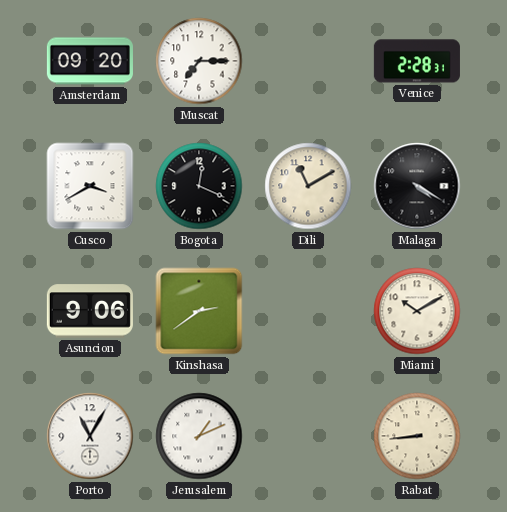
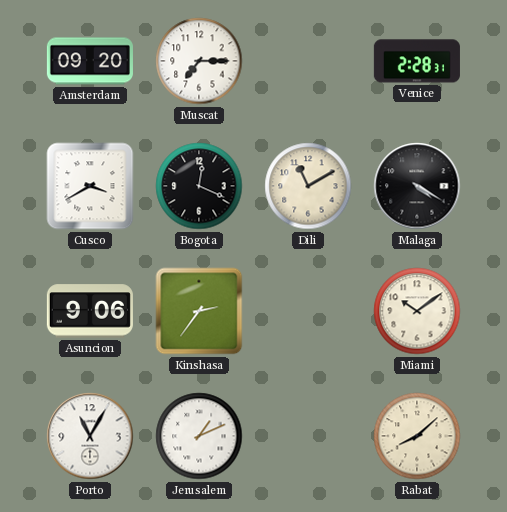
Kinshasa: 2:39 -> 2:36
Miami: 10:10 -> 10:09
Rabat: 8:44 -> 8:08
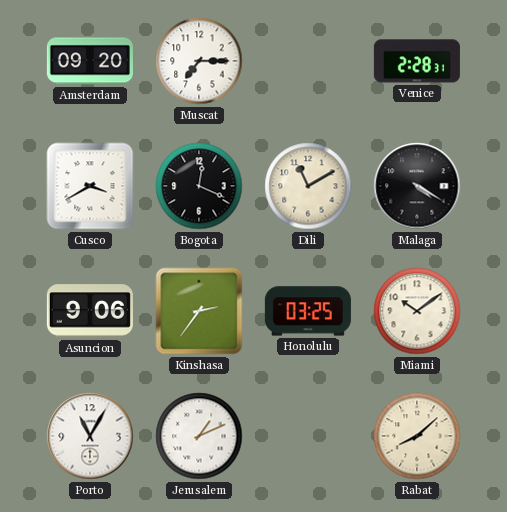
Honolulu: none -> 03:25
